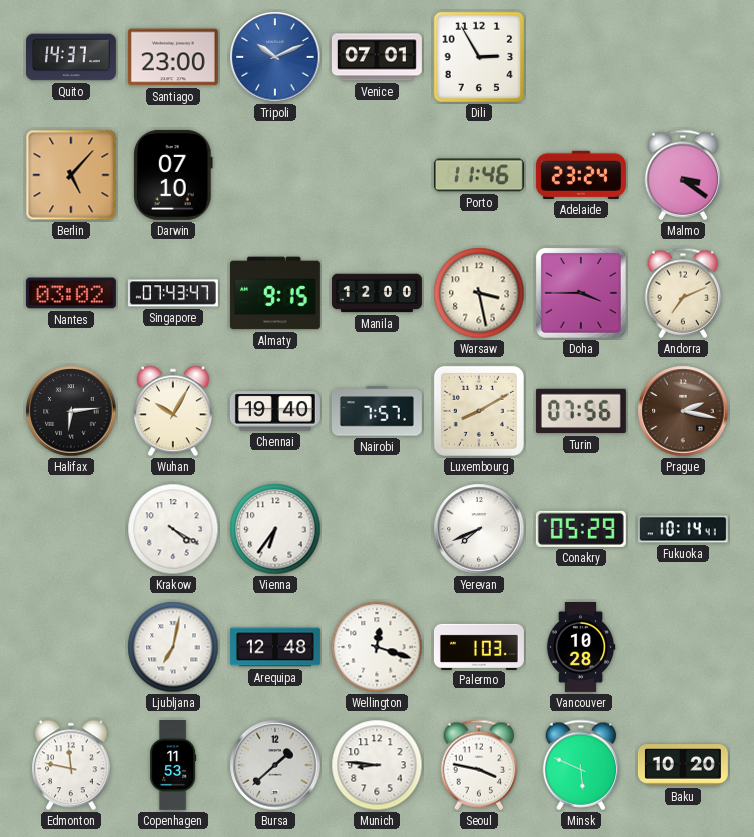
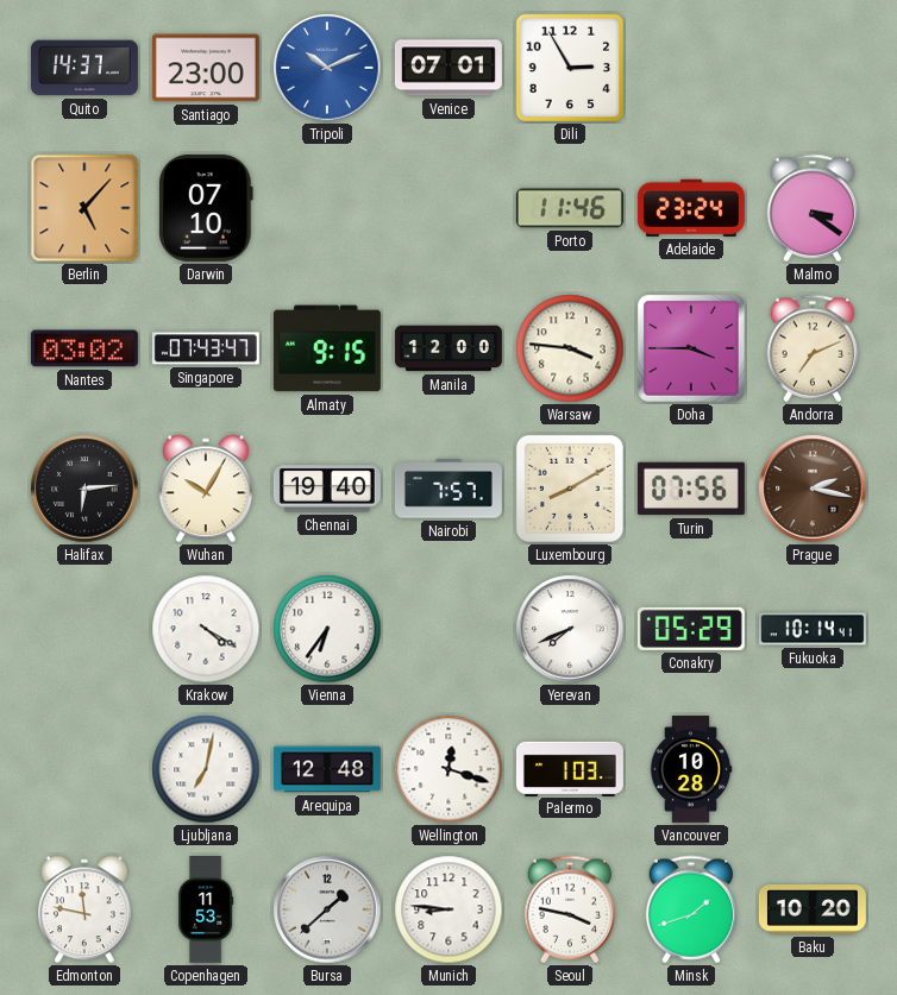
Warsaw: 3:28 -> 3:46
Minsk: 5:49 -> 1:42
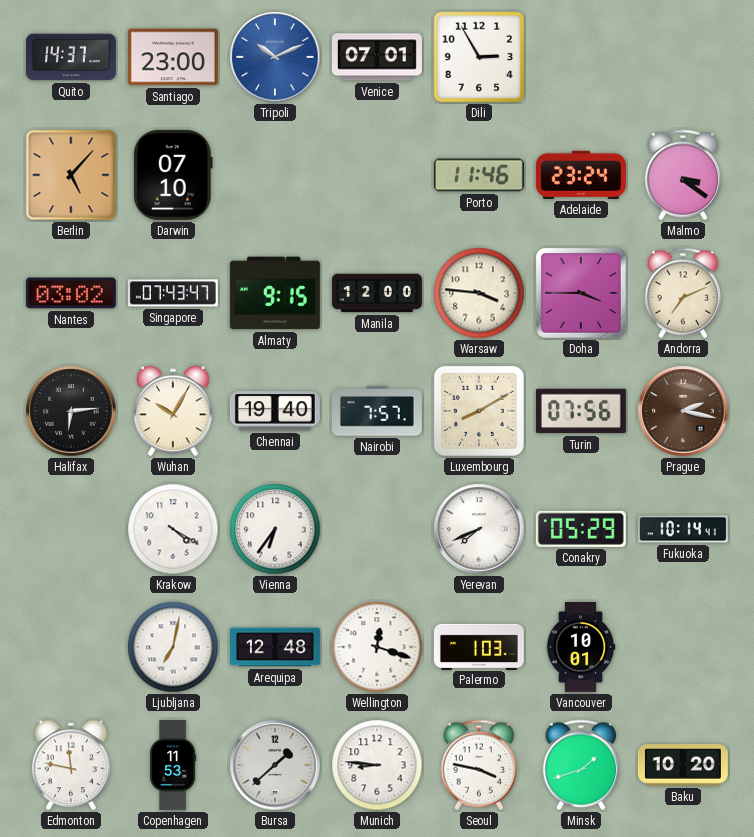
Vancouver: 10:28 -> 10:01
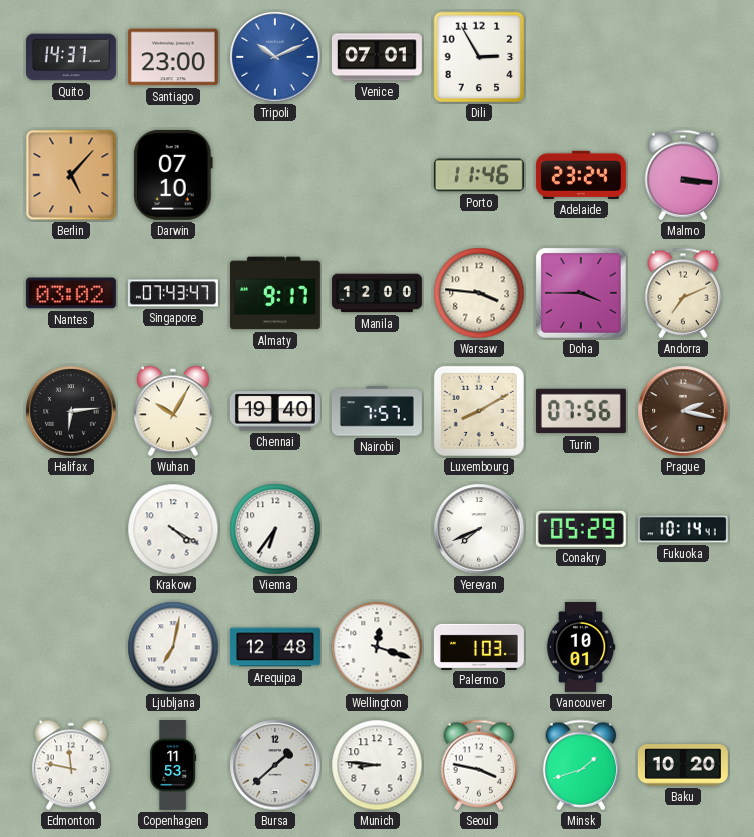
Malmo: 3:21 -> 3:16
Almaty: 9:15 -> 9:17
